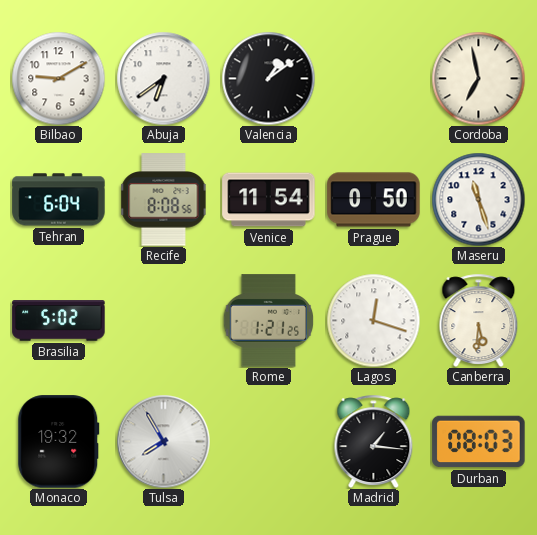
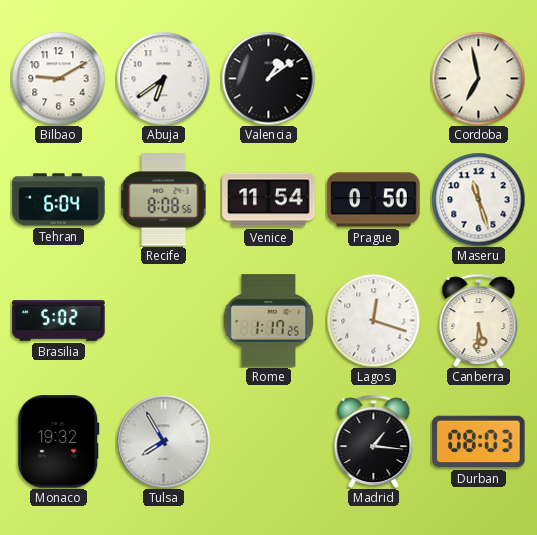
Rome: 1:21 -> 1:17
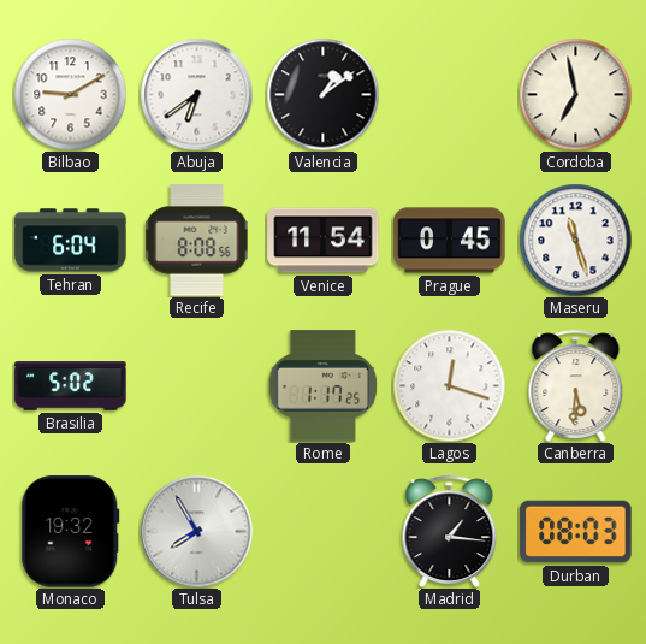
Prague: 0:50 -> 0:45
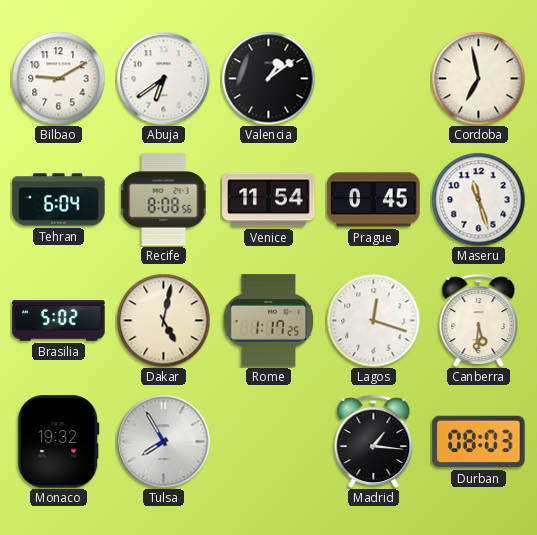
Dakar: none -> 5:02
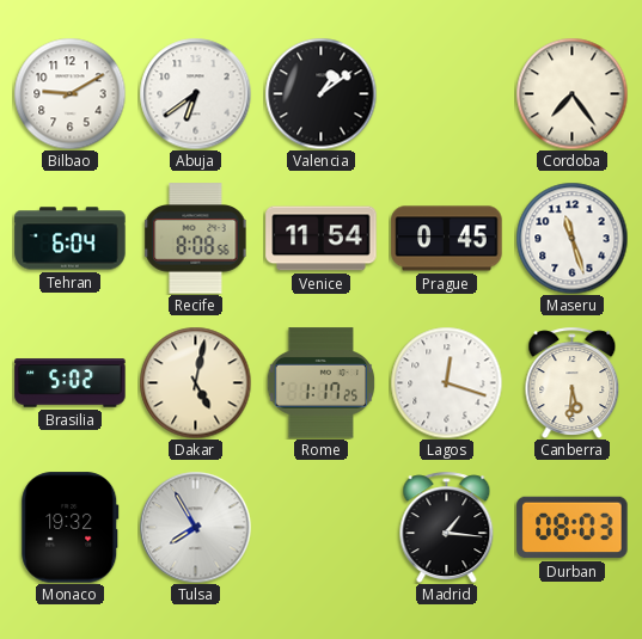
Cordoba: 6:58 -> 7:24
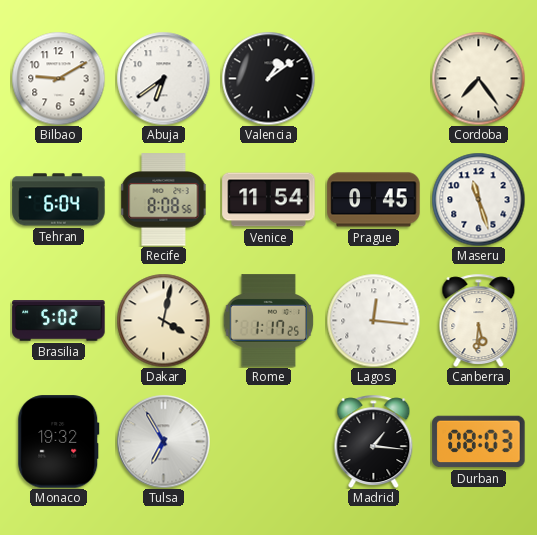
Dakar: 5:02 -> 4:02
Lagos: 12:18 -> 12:16
Tulsa: 7:55 -> 6:55
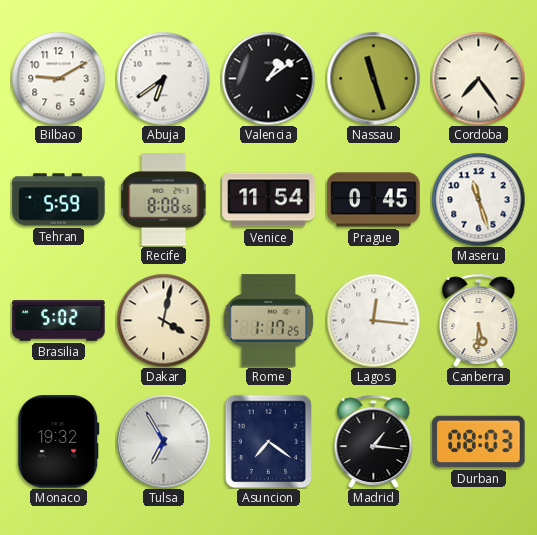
Nassau: none -> 11:27
Tehran: 6:04 -> 5:59
Asuncion: none -> 7:21
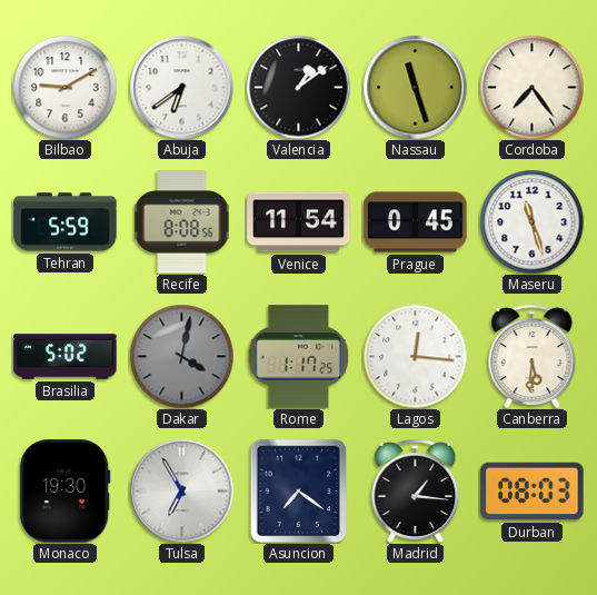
Dakar dial: cream -> grey
Monaco: 19:32 -> 19:30
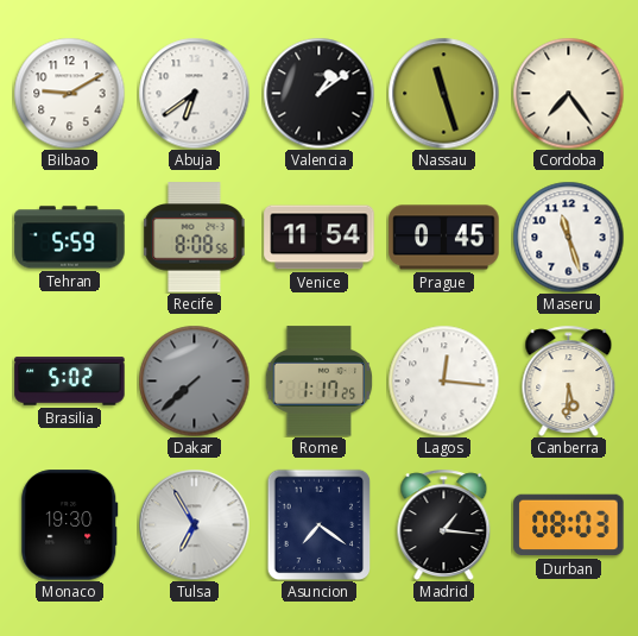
Dakar: 4:02 -> 7:38
